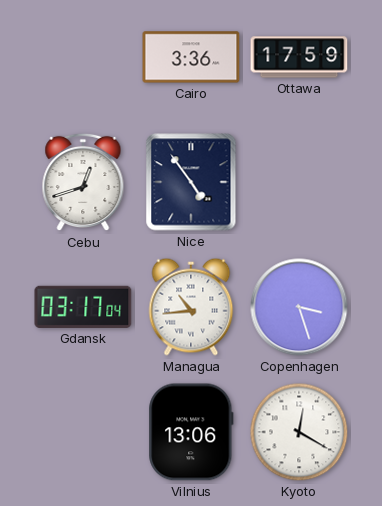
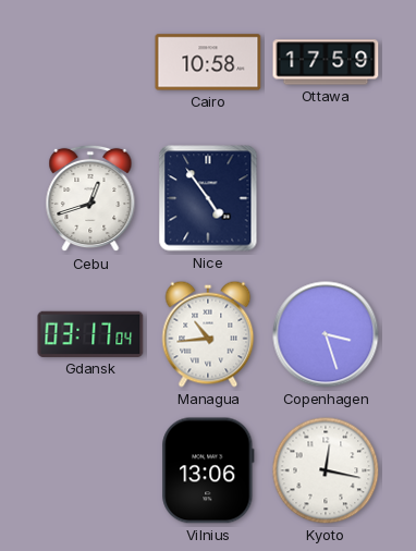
Cairo: 3:36 -> 10:58
Kyoto: 12:20 -> 12:17
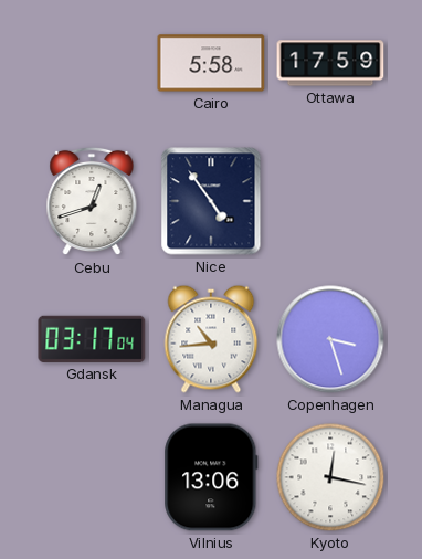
Cairo: 10:58 -> 5:58
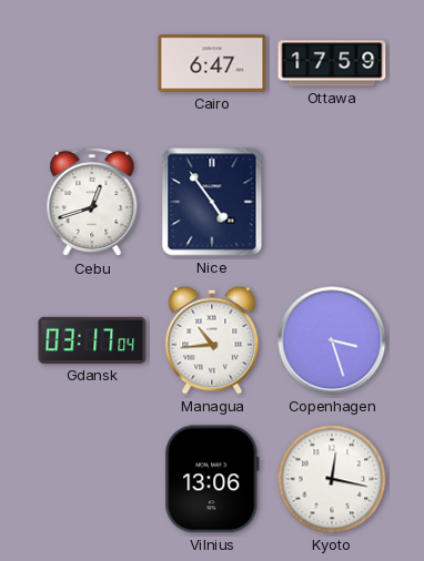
Cairo: 5:58 -> 6:47
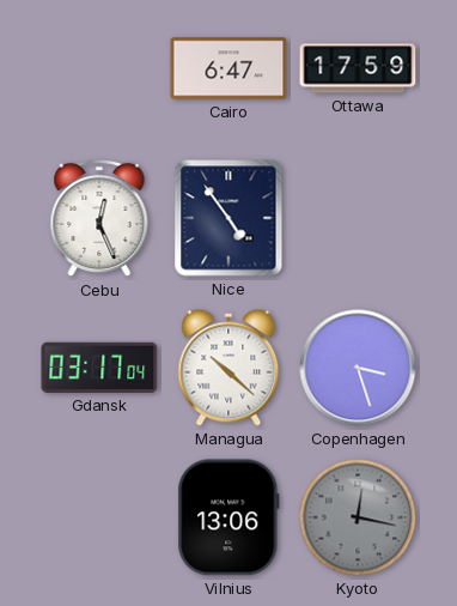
Cebu: 12:42 -> 12:26
Managua: 10:44 -> 10:22
Kyoto dial: white -> grey
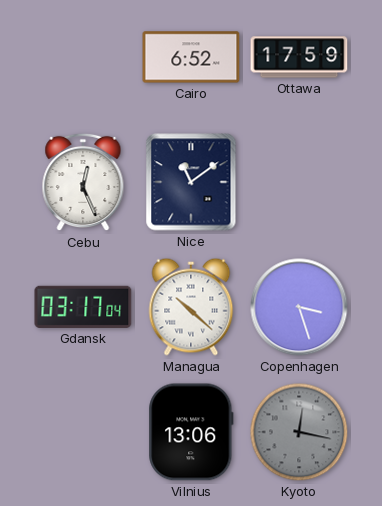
Cairo: 6:47 -> 6:52
Nice: 4:54 -> 11:09
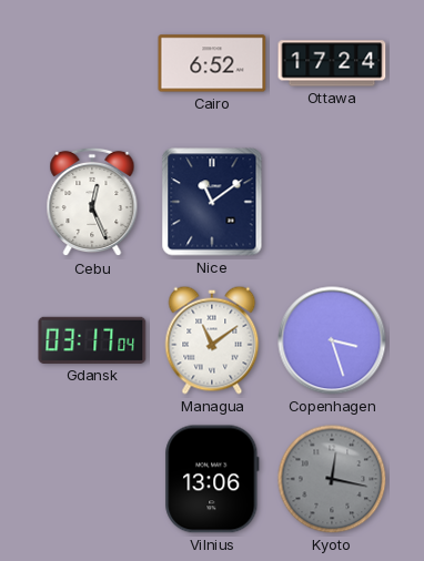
Ottawa: 17:59 -> 17:24
Managua: 10:22 -> 11:09
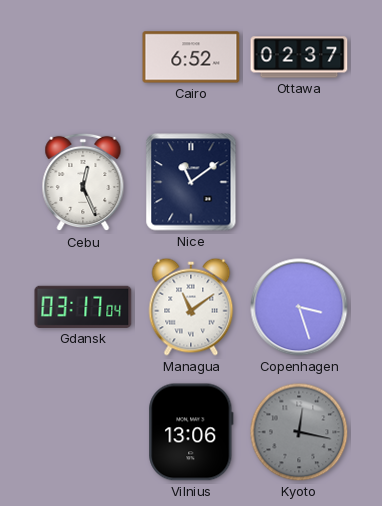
Ottawa: 17:24 -> 02:37
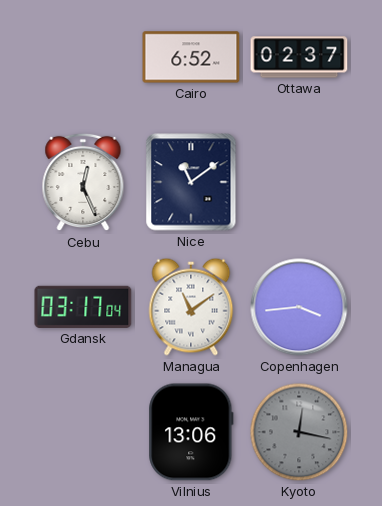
Copenhagen: 3:27 -> 3:44
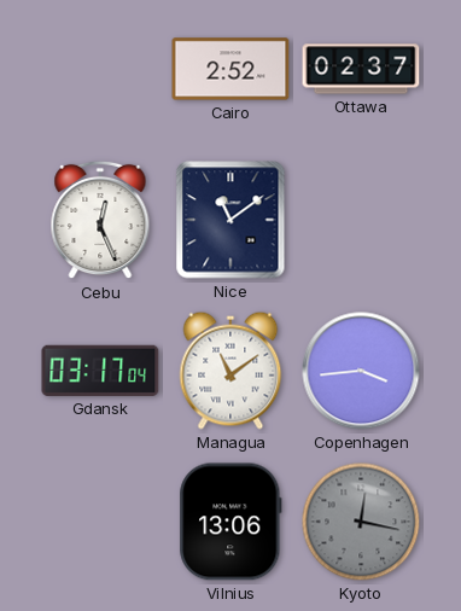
Cairo: 6:52 -> 2:52
